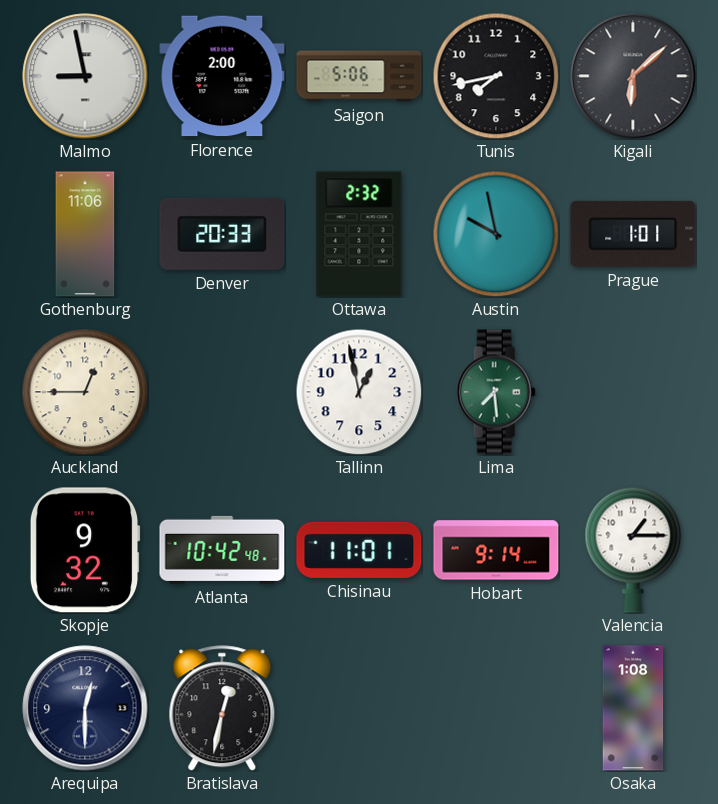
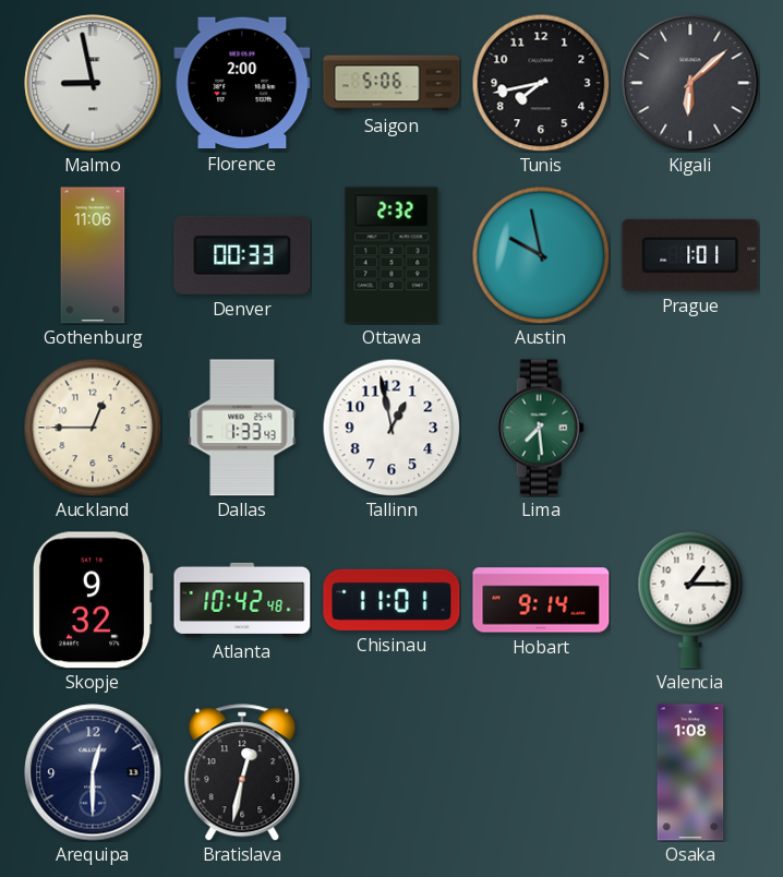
Denver: 20:33 -> 00:33
Dallas: none -> 1:33
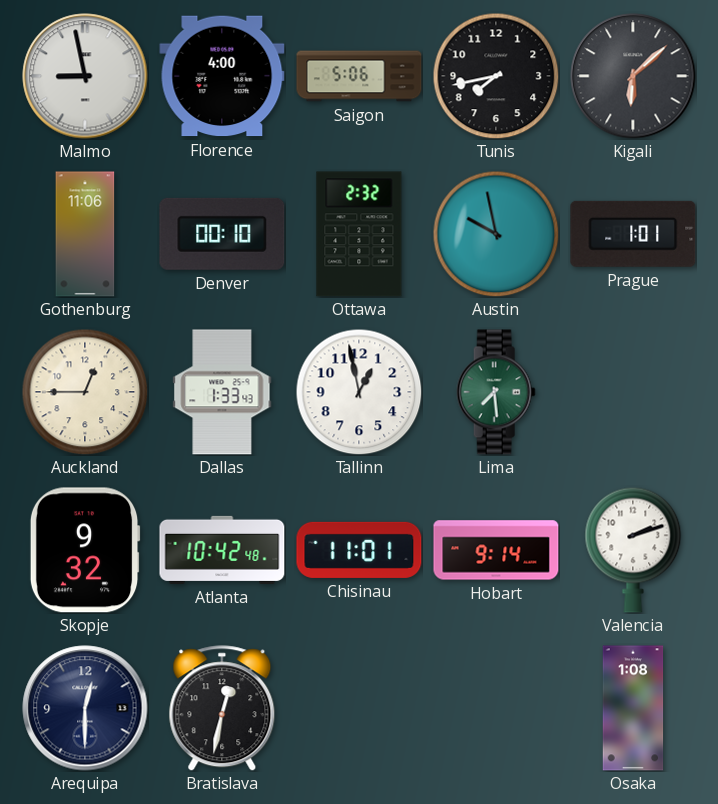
Florence: 2:00 -> 4:00
Denver: 00:33 -> 00:10
Valencia: 1:15 -> 2:12
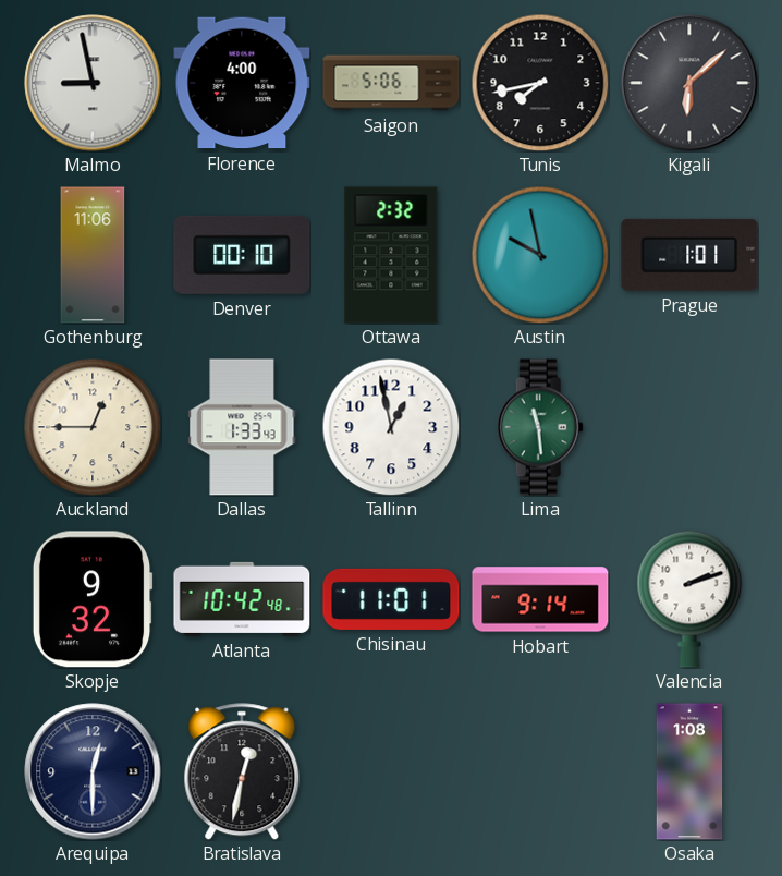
Lima: 7:29 -> 11:29
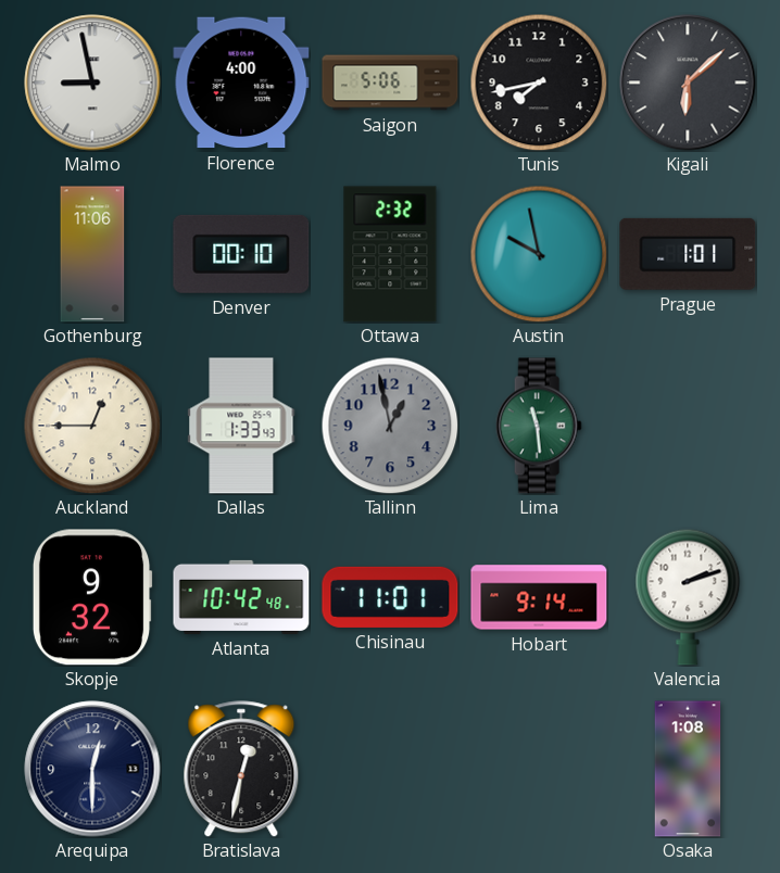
Tallinn dial: white -> grey
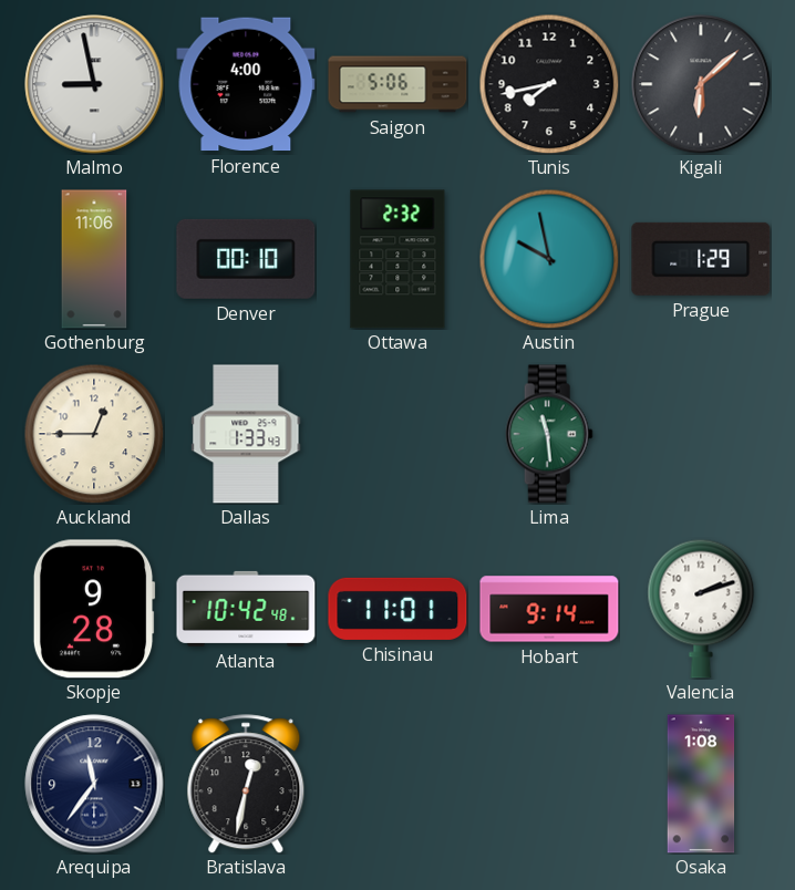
Prague: 1:01 -> 1:29
Tallinn: 12:58 -> none
Skopje: 9:32 -> 9:28
Arequipa: 12:30 -> 11:36
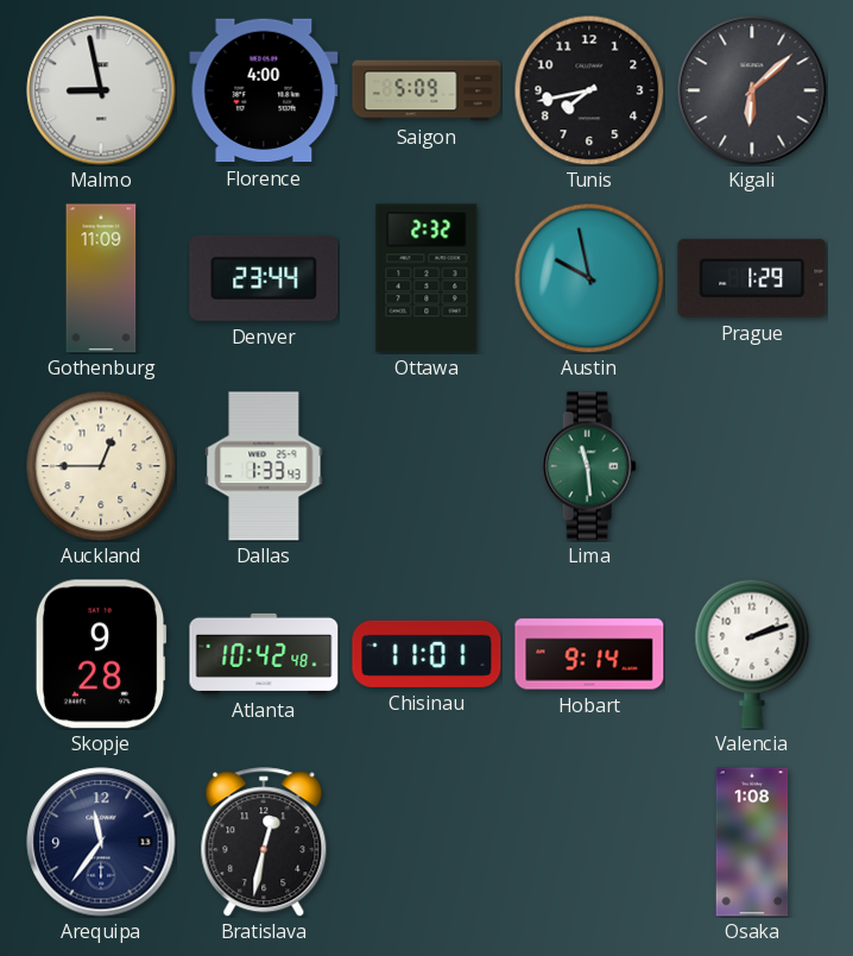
Saigon: 5:06 -> 5:09
Gothenburg: 11:06 -> 11:09
Denver: 00:10 -> 23:44
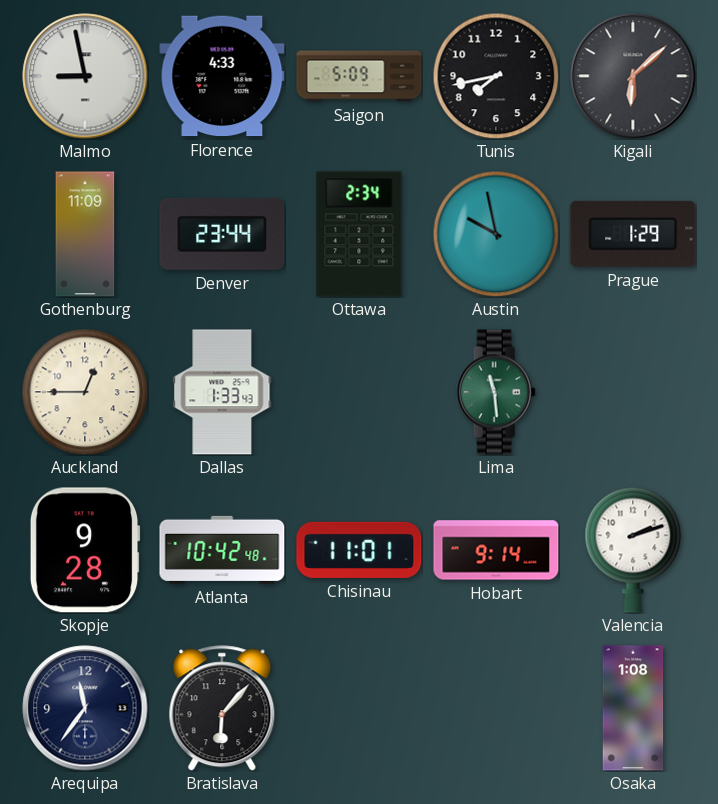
Florence: 4:00 -> 4:33
Ottawa: 2:32 -> 2:34
Bratislava: 12:32 -> 6:07
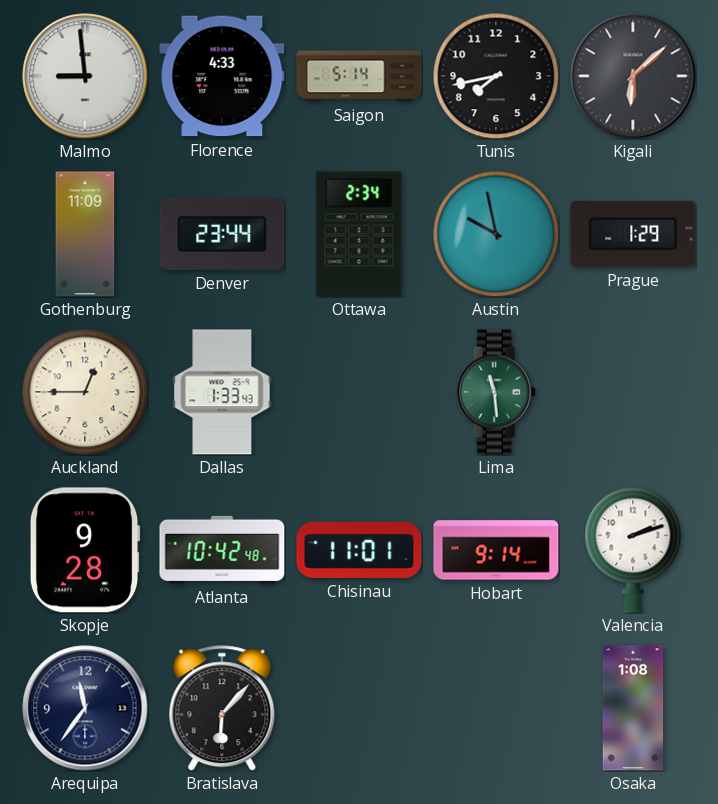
Malmo: 8:58 -> 8:59
Saigon: 5:09 -> 5:14
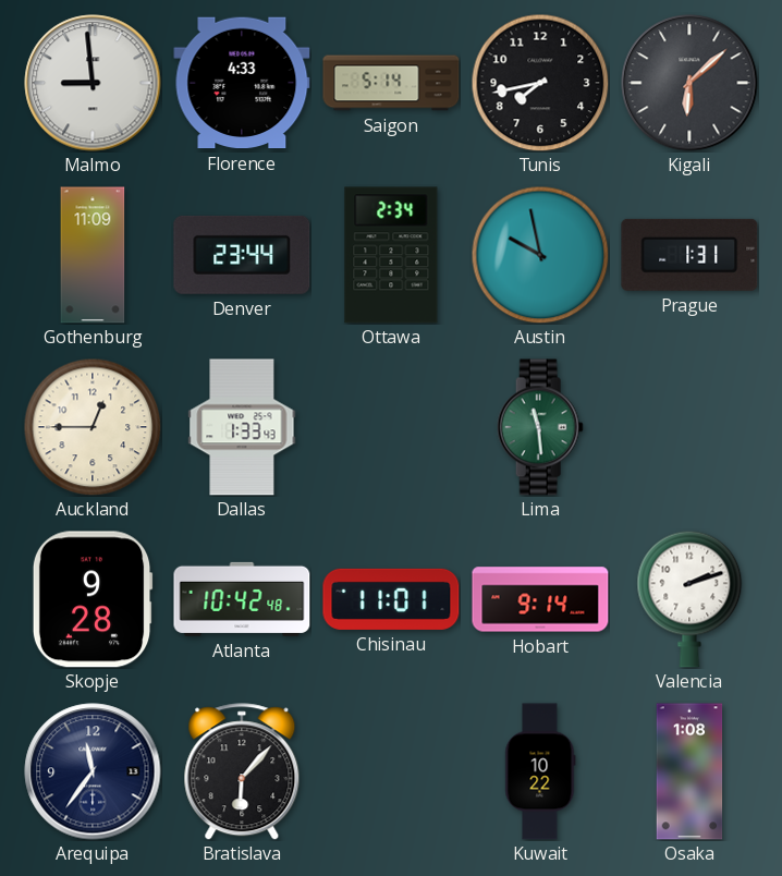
Prague: 1:29 -> 1:31
Kuwait: none -> 10:22
